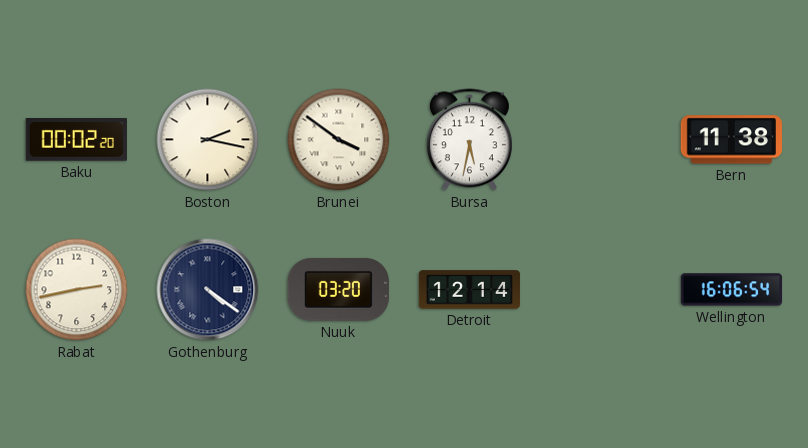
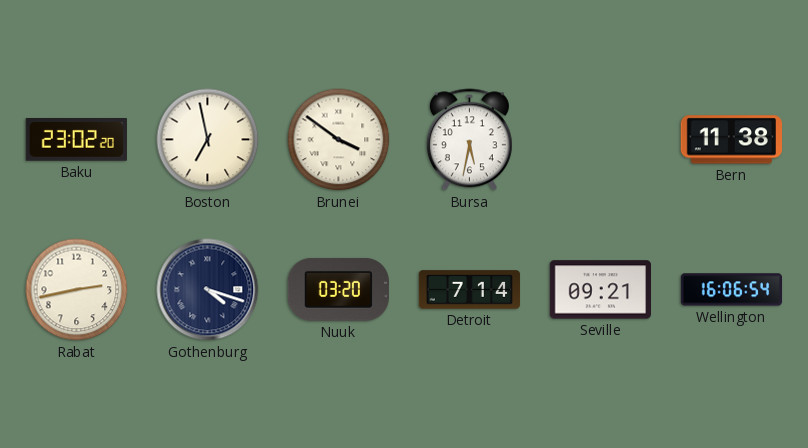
Baku: 00:02 -> 23:02
Boston: 2:17 -> 6:58
Gothenburg: 4:21 -> 4:18
Detroit: 12:14 -> 7:14
Seville: none -> 09:21
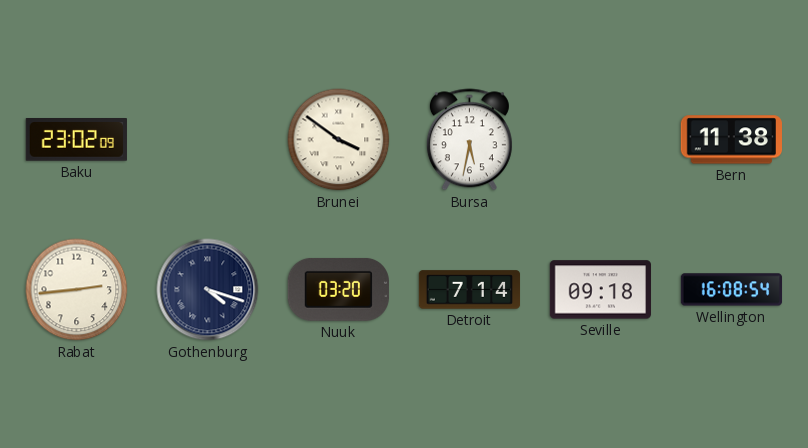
Baku: 23:02:20 -> 23:02:09
Boston: 6:58 -> none
Rabat: 2:43 -> 2:44
Seville: 09:21 -> 09:18
Wellington: 16:06 -> 16:08
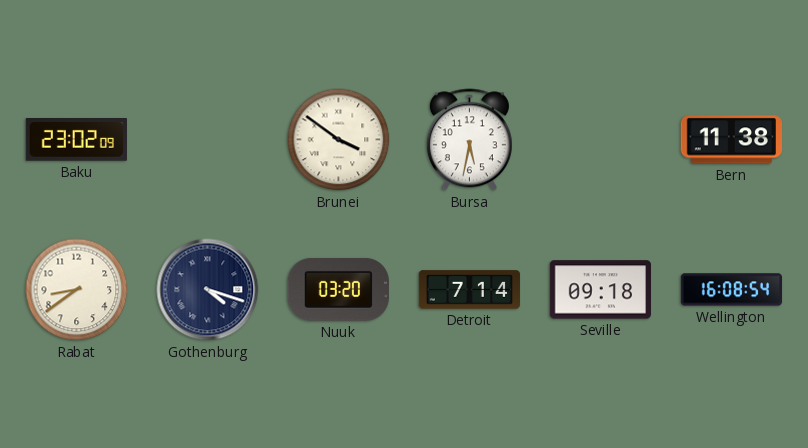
Rabat: 2:44 -> 8:39
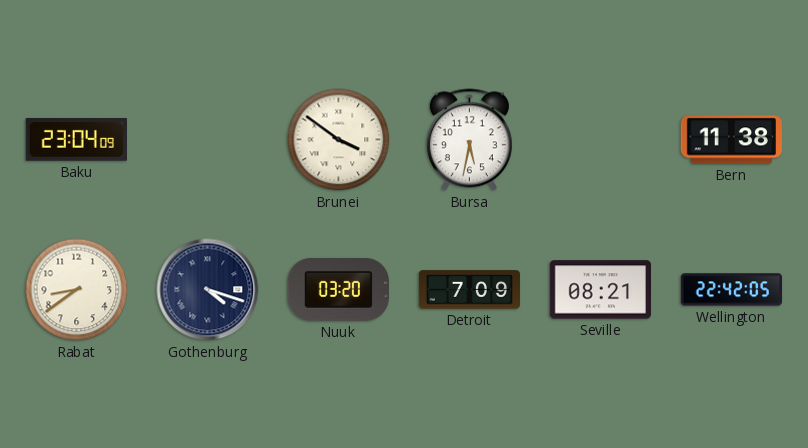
Baku: 23:02 -> 23:04
Detroit: 7:14 -> 7:09
Seville: 09:18 -> 08:21
Wellington: 16:08 -> 22:42
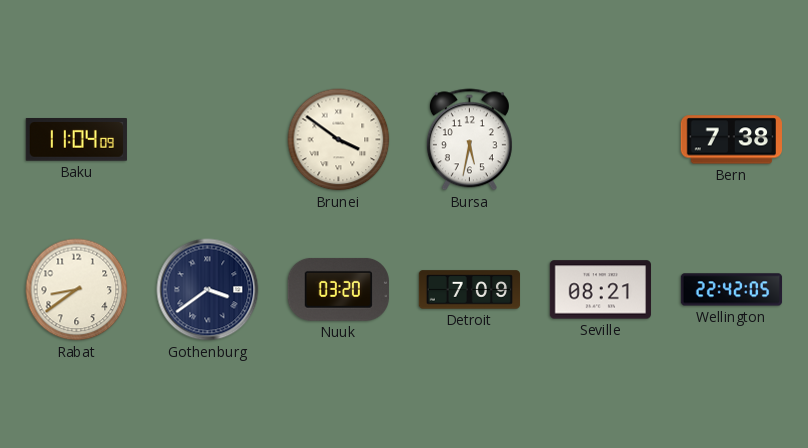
Baku: 23:04 -> 11:04
Bern: 11:38 -> 7:38
Gothenburg: 4:18 -> 3:39
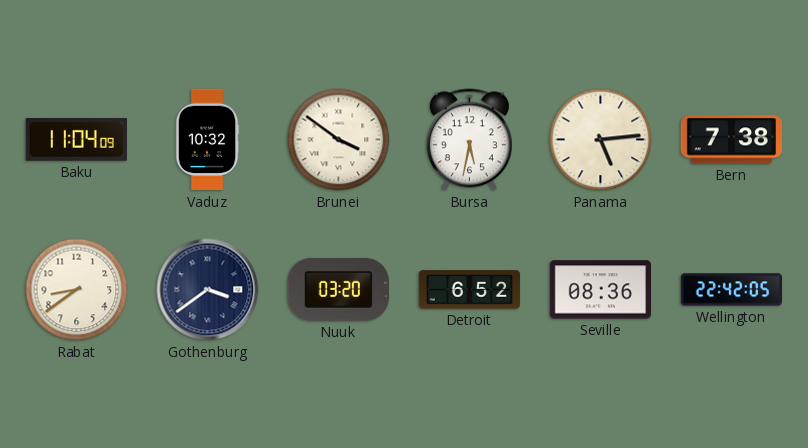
Vaduz: none -> 10:32
Panama: none -> 5:14
Detroit: 7:09 -> 6:52
Seville: 08:21 -> 08:36
